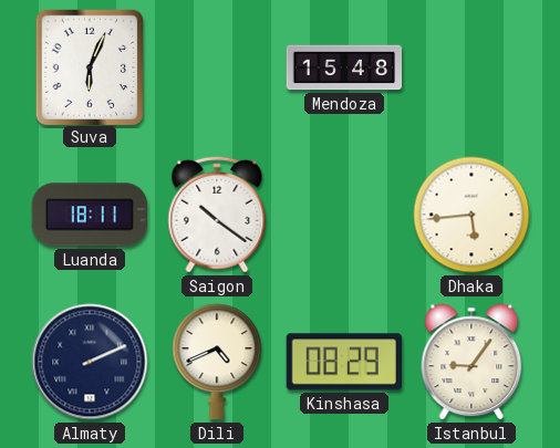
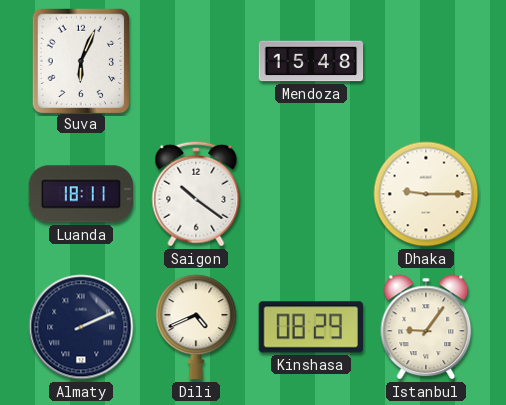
Dhaka: 5:44 -> 9:15
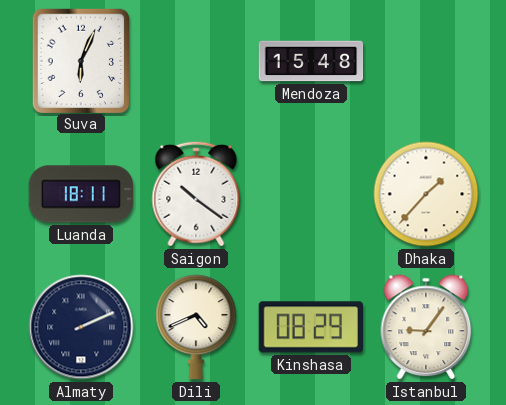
Dhaka: 9:15 -> 1:37
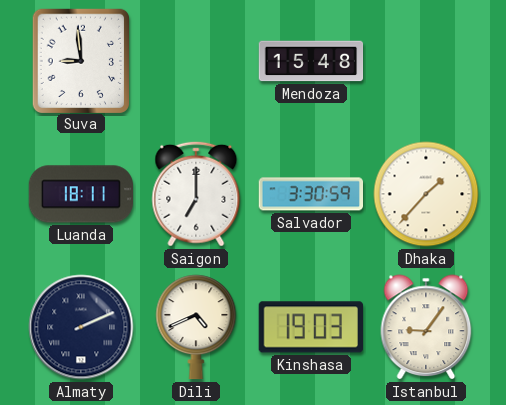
Suva: 6:04 -> 8:59
Saigon: 10:21 -> 7:00
Salvador: none -> 3:30
Kinshasa: 08:29 -> 19:03
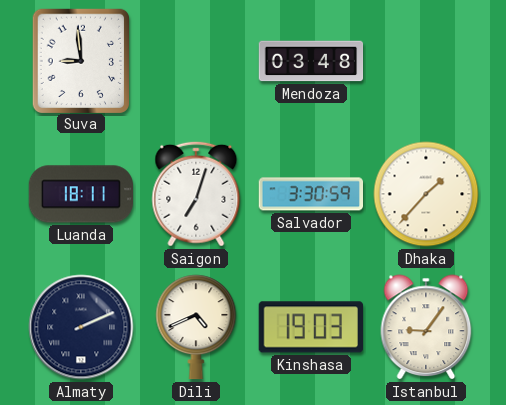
Mendoza: 15:48 -> 03:48
Saigon: 7:00 -> 7:03
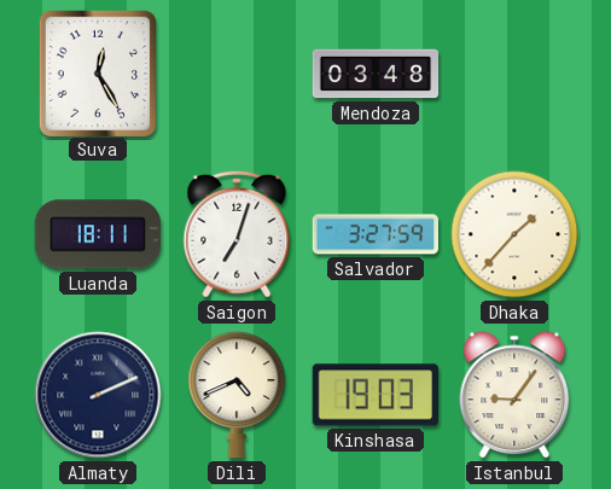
Suva: 8:59 -> 12:25
Salvador: 3:30 -> 3:27
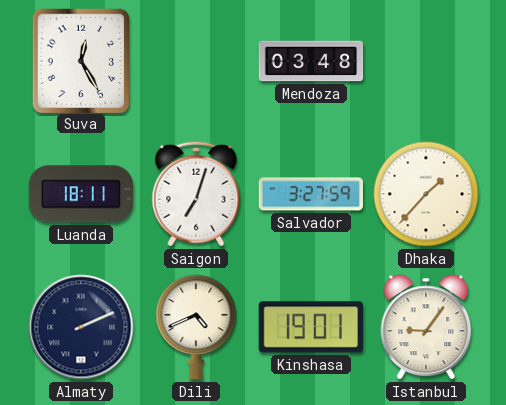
Kinshasa: 19:03 -> 19:01
